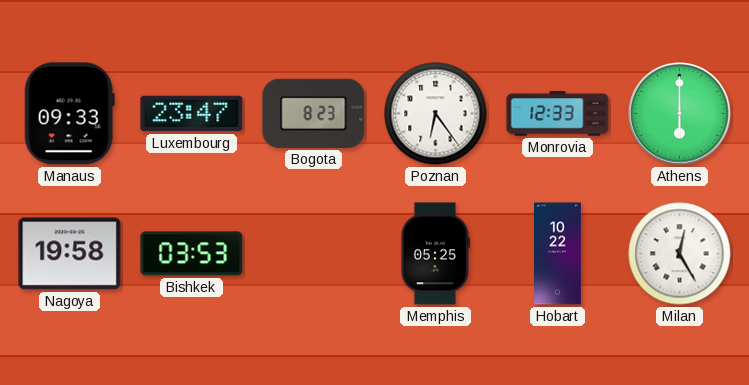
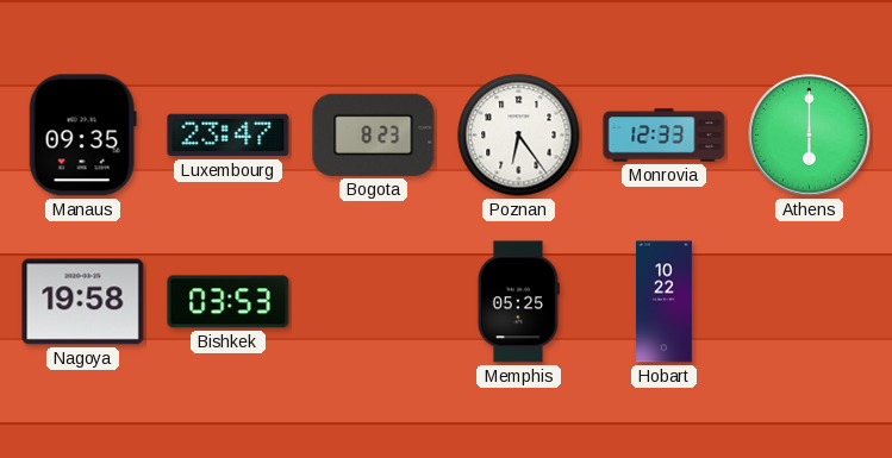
Manaus: 09:33 -> 09:35
Milan: 12:25 -> none
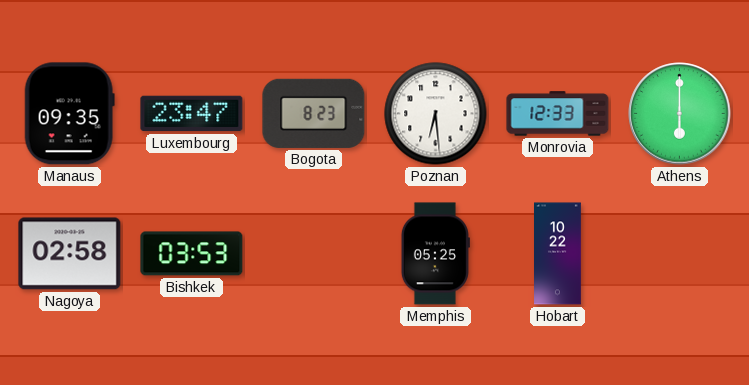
Poznan: 6:24 -> 6:29
Nagoya: 19:58 -> 02:58
